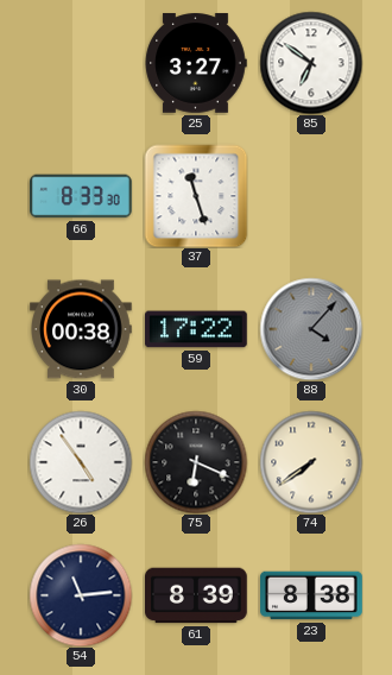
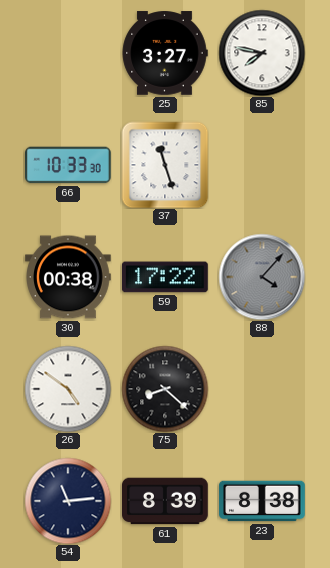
85: 6:51 -> 7:47
66: 8:33 -> 10:33
26: 4:54 -> 4:51
75: 6:19 -> 8:22
74: 7:39 -> none
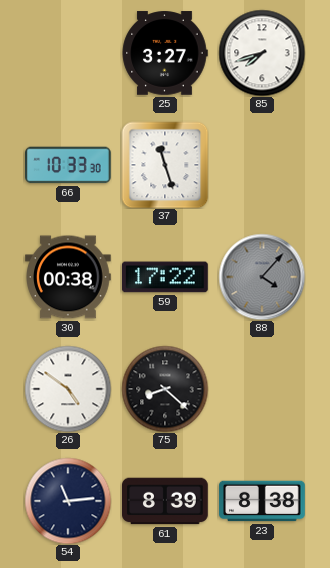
85: 7:47 -> 7:42
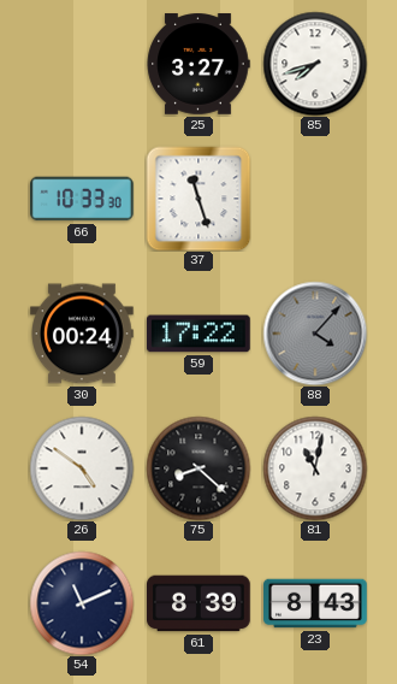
30: 00:38 -> 00:24
81: none -> 11:02
54: 11:14 -> 11:11
23: 8:38 -> 8:43
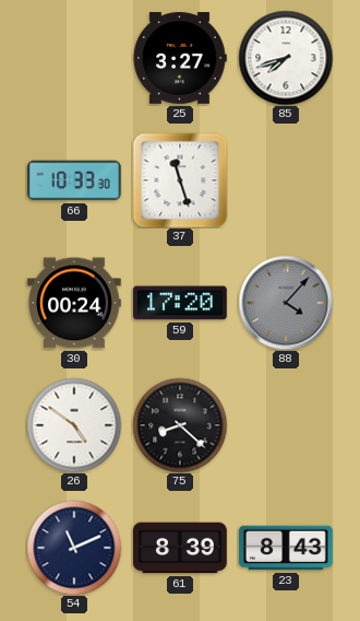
59: 17:22 -> 17:20
81: 11:02 -> none
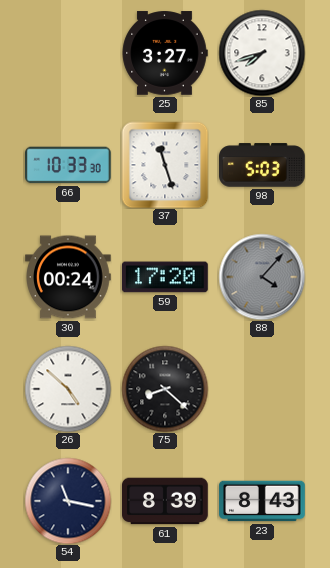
98: none -> 5:03
26: 4:51 -> 4:52
54: 11:11 -> 11:17
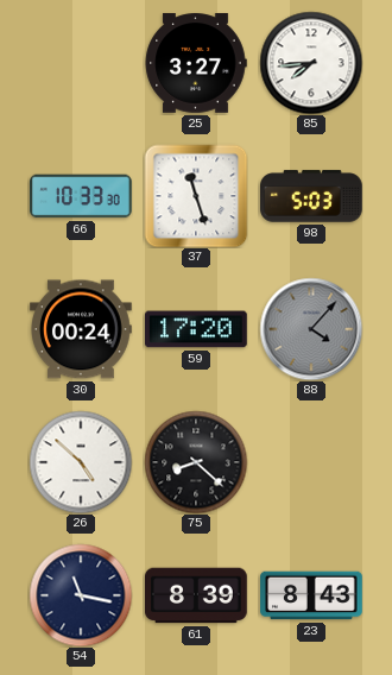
85: 7:42 -> 7:44
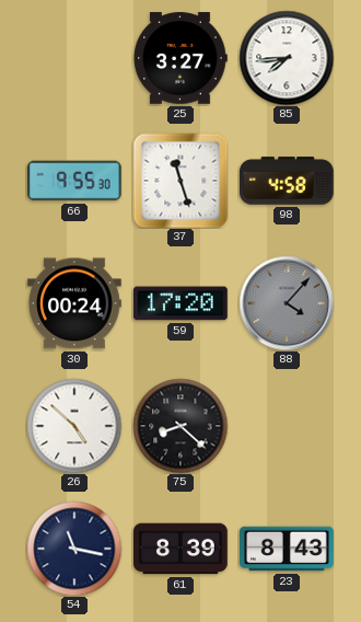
66: 10:33 -> 9:55
98: 5:03 -> 4:58
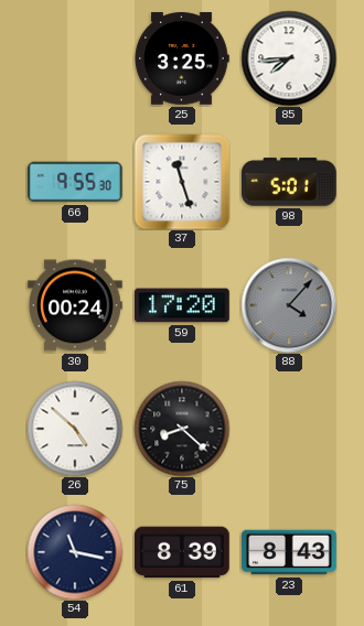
25: 3:27 -> 3:25
98: 4:58 -> 5:01
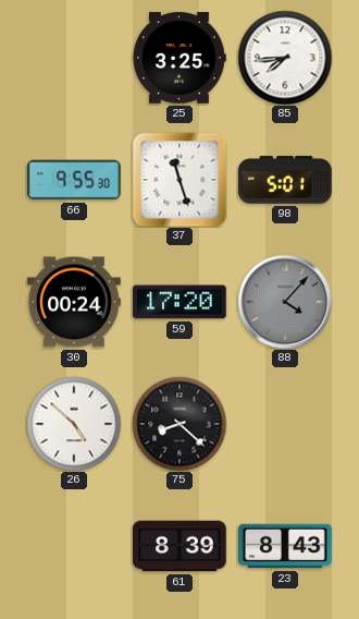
54: 11:17 -> none
